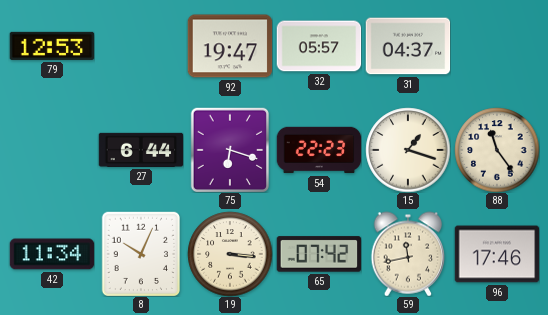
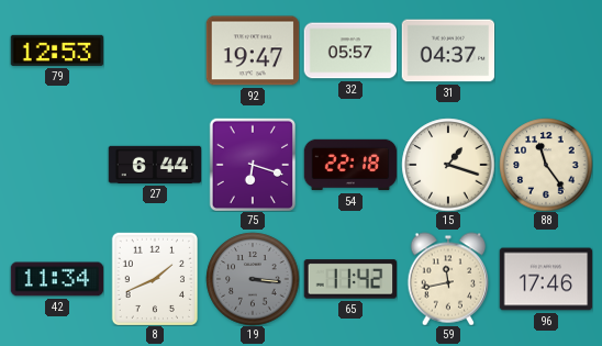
54: 22:23 -> 22:18
8: 10:04 -> 1:41
19 dial: cream -> grey
65: 07:42 -> 11:42
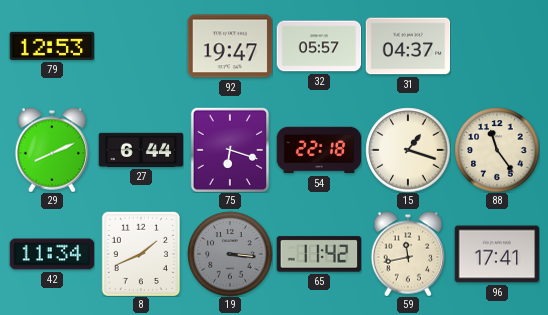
29: none -> 8:11
96: 17:46 -> 17:41
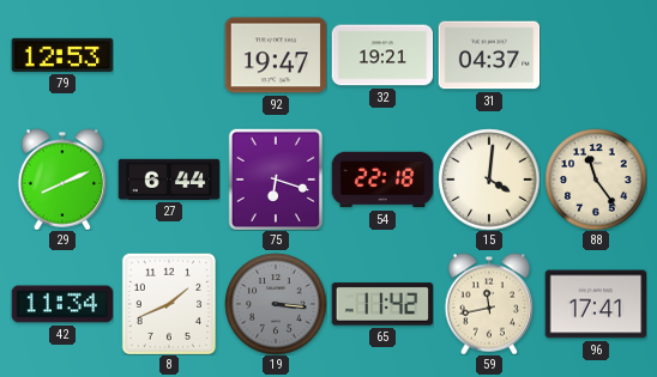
32: 05:57 -> 19:21
15: 1:18 -> 4:01
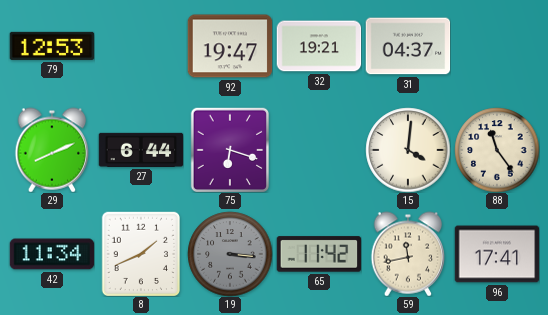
54: 22:18 -> none
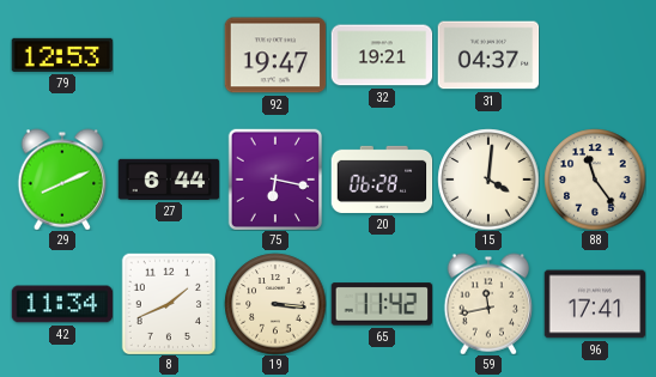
75: 6:18 -> 6:17
20: none -> 06:28
19 dial: grey -> cream
